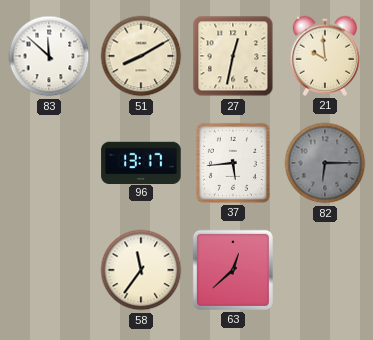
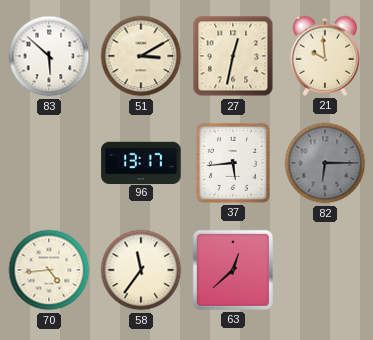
83: 11:52 -> 5:52
51: 8:10 -> 3:10
70: none -> 4:44
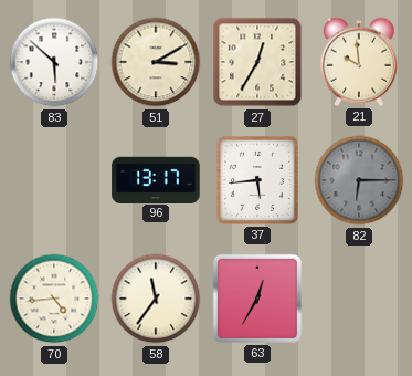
27: 12:32 -> 12:35
63: 12:38 -> 12:35
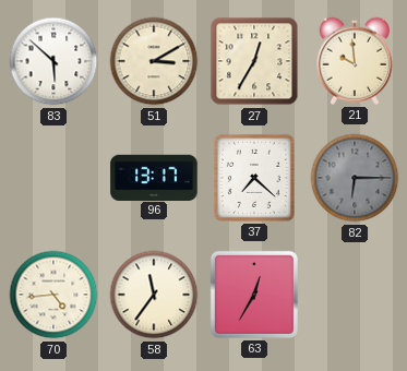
37: 5:44 -> 7:22
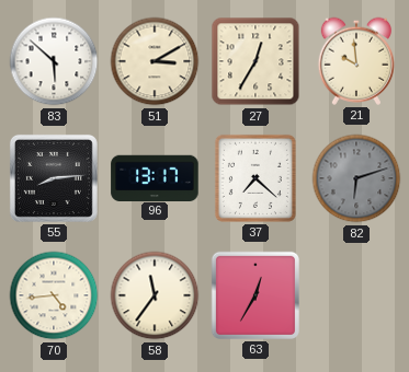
55: none -> 8:14
82: 6:15 -> 6:12
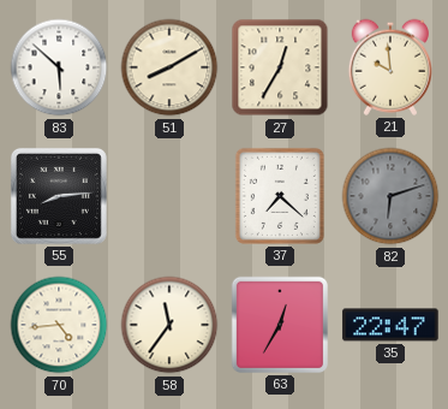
51: 3:10 -> 8:10
96: 13:17 -> none
35: none -> 22:47
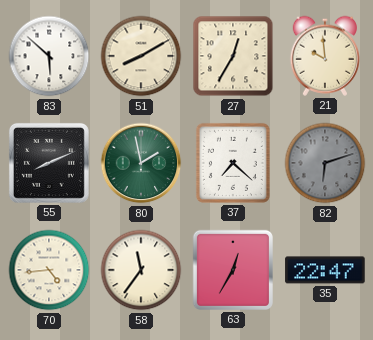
55: 8:14 -> 8:11
80: none -> 1:58
